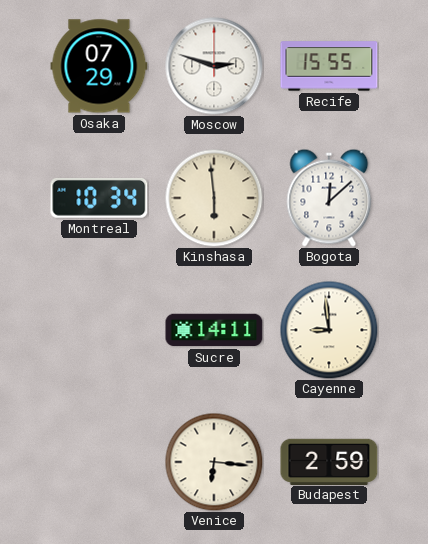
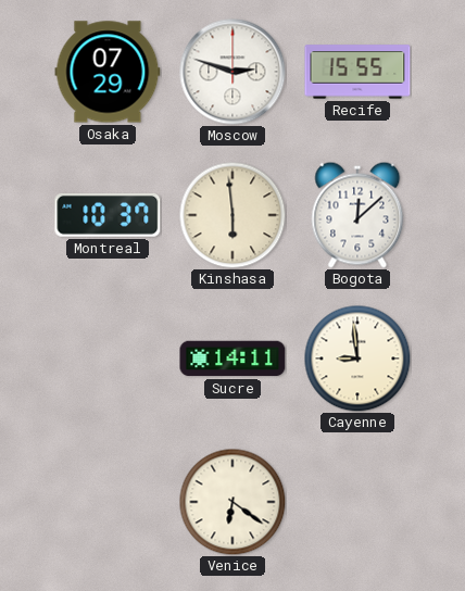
Montreal: 10:34 -> 10:37
Venice: 6:16 -> 6:21
Budapest: 2:59 -> none
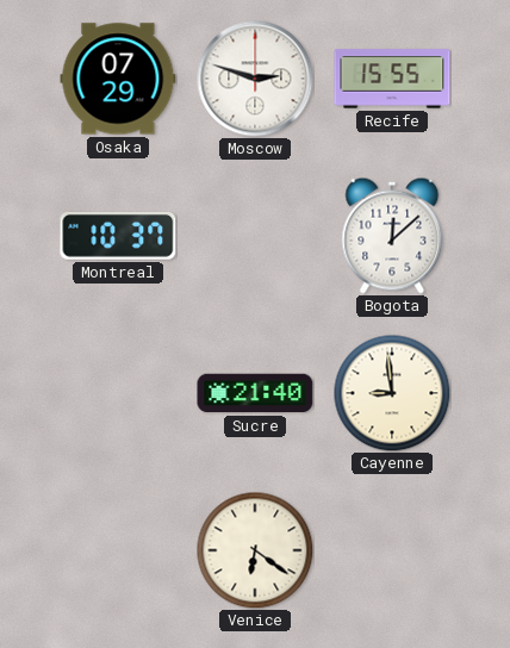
Kinshasa: 5:59 -> none
Sucre: 14:11 -> 21:40
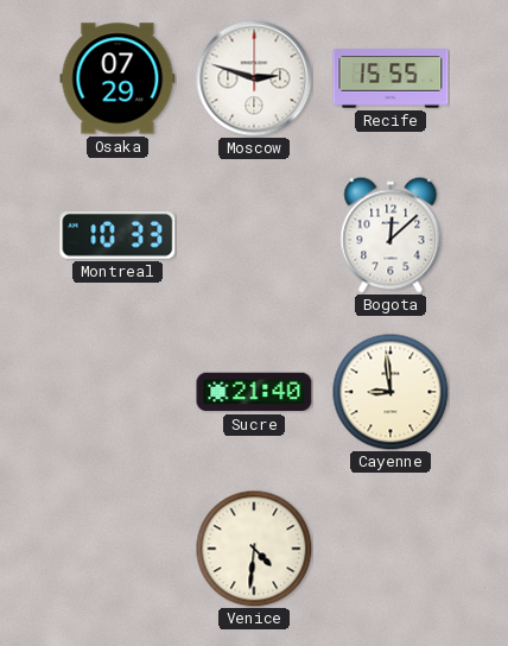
Montreal: 10:37 -> 10:33
Venice: 6:21 -> 4:31
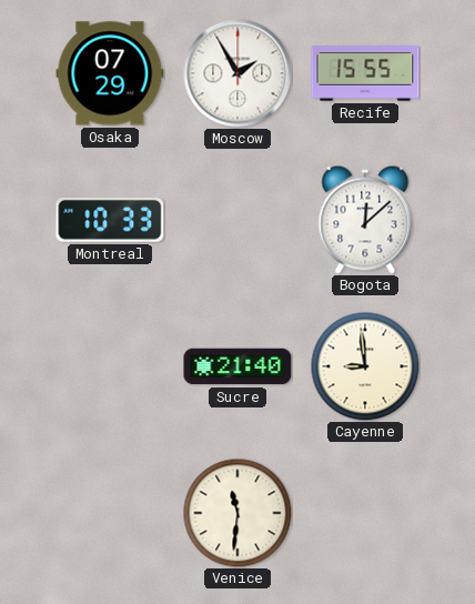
Moscow: 2:48 -> 1:55
Venice: 4:31 -> 11:31
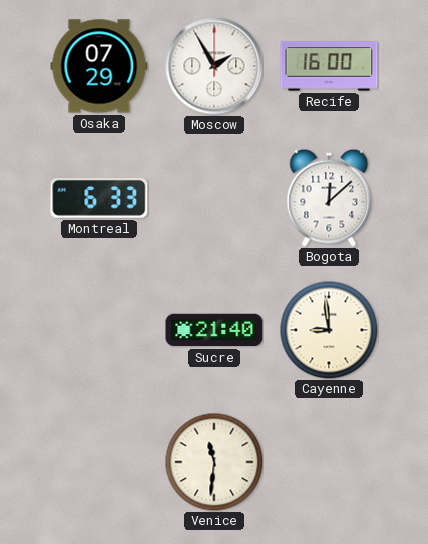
Recife: 15:55 -> 16:00
Montreal: 10:33 -> 6:33
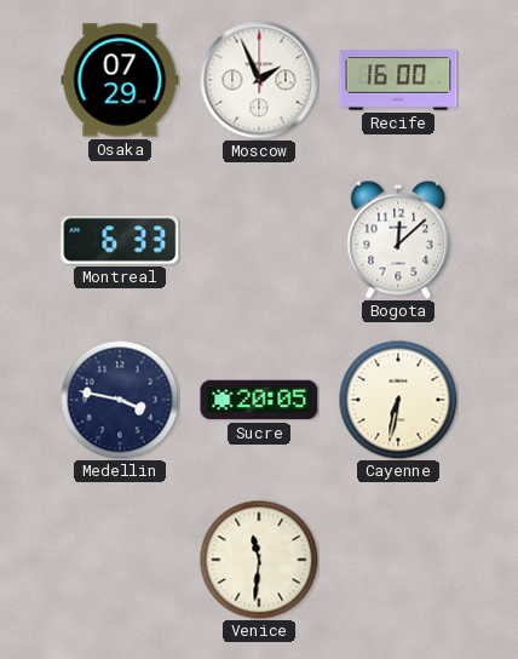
Moscow: 1:55 -> 1:56
Medellin: none -> 3:47
Sucre: 21:40 -> 20:05
Cayenne: 8:59 -> 6:32
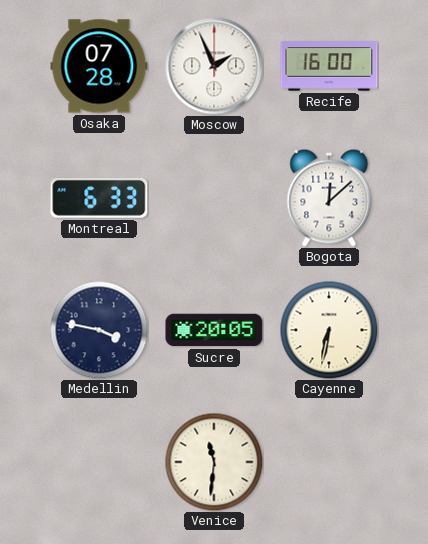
Osaka: 07:29 -> 07:28
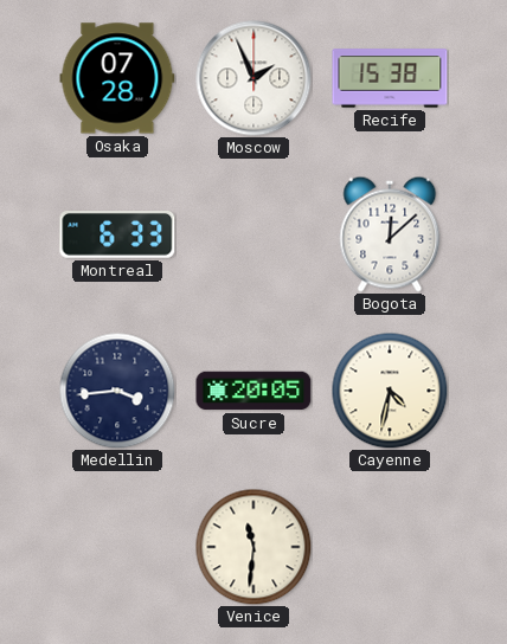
Recife: 16:00 -> 15:38
Medellin: 3:47 -> 3:44
Cayenne: 6:32 -> 4:32
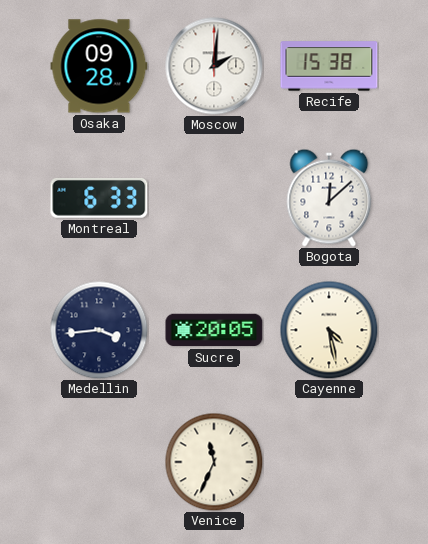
Osaka: 07:28 -> 09:28
Moscow: 1:56 -> 2:01
Cayenne: 4:32 -> 4:28
Venice: 11:31 -> 11:34
